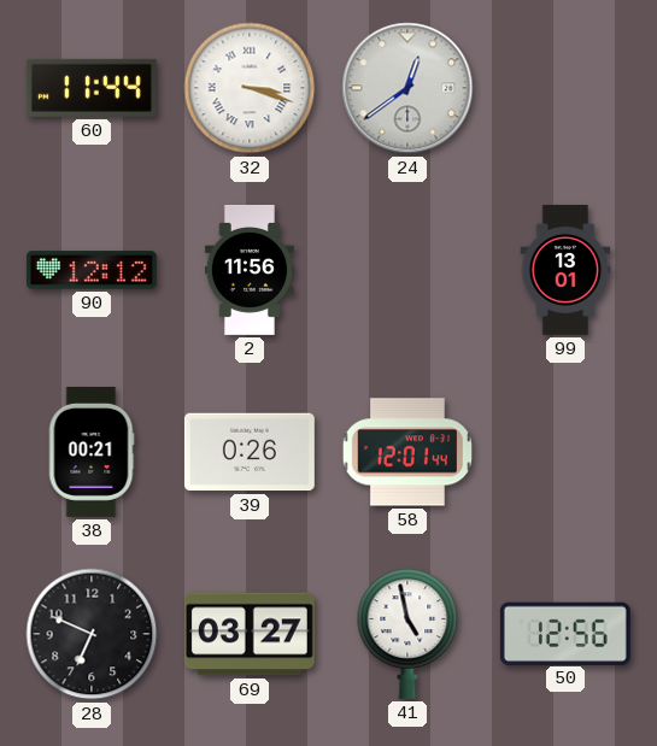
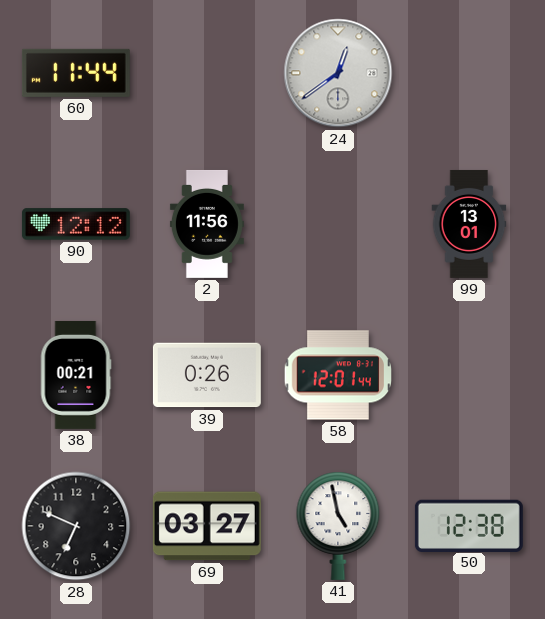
32: 3:18 -> none
50: 12:56 -> 12:38
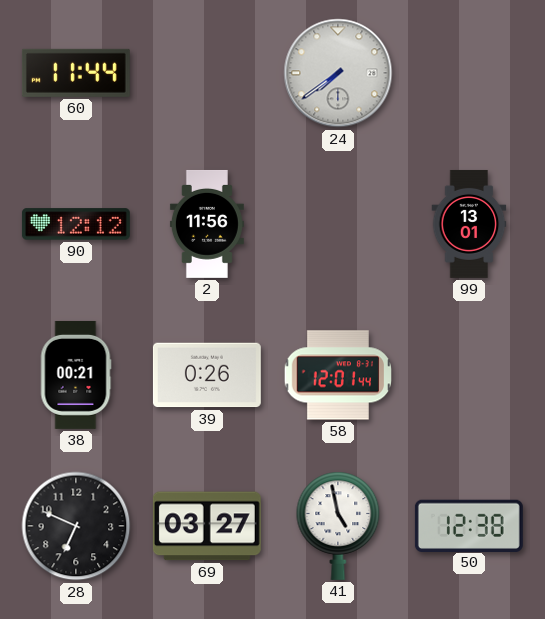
24: 12:39 -> 7:39
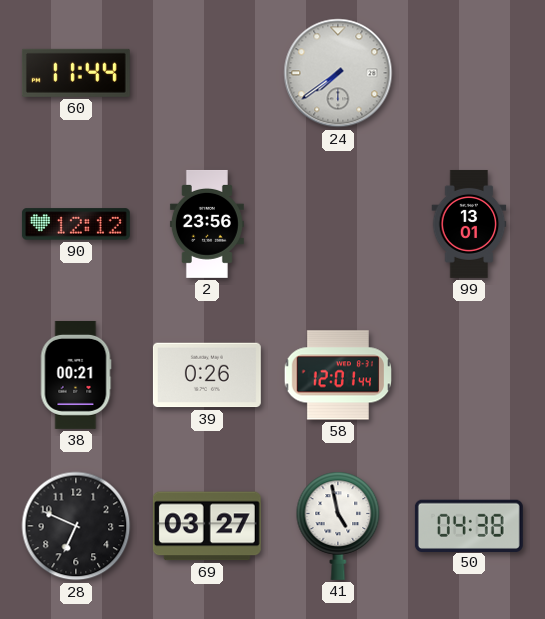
2: 11:56 -> 23:56
50: 12:38 -> 04:38
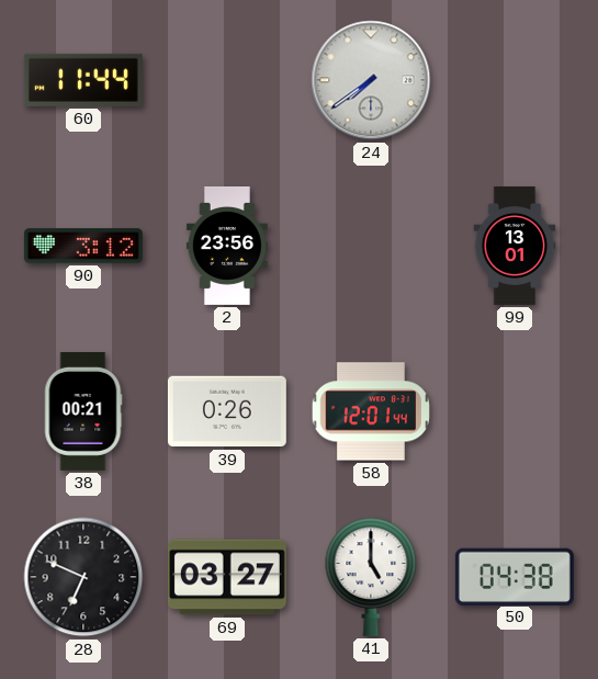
90: 12:12 -> 3:12
41: 4:58 -> 5:00
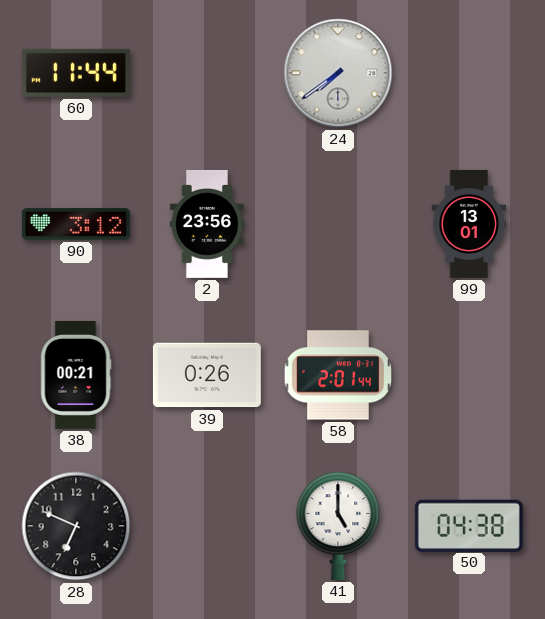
58: 12:01 -> 2:01
69: 03:27 -> none
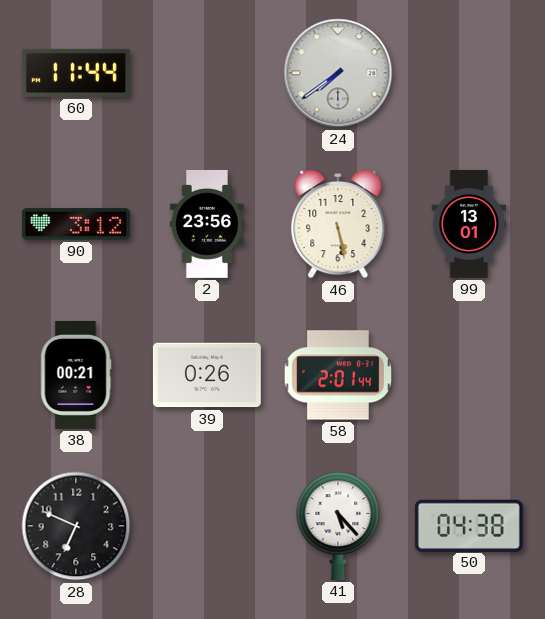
46: none -> 5:28
41: 5:00 -> 5:23
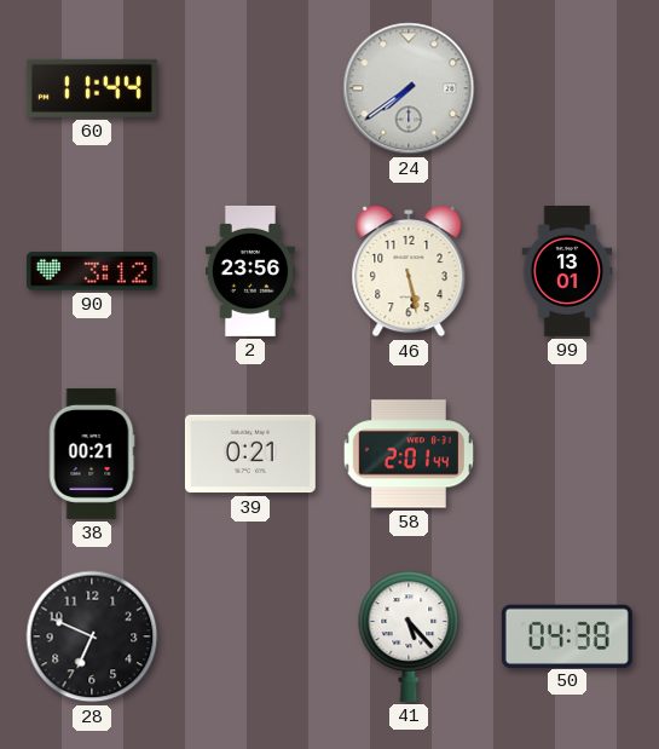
39: 0:26 -> 0:21
